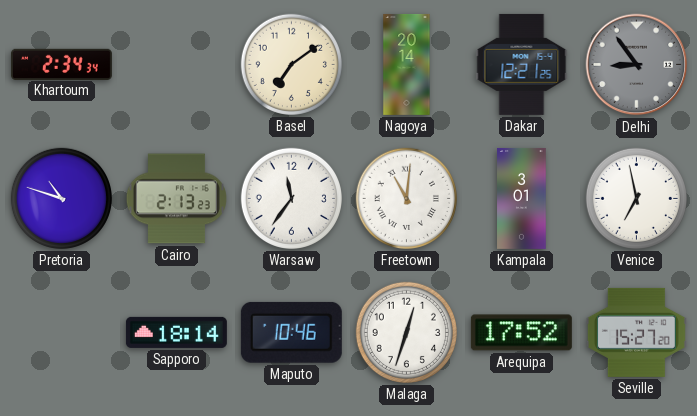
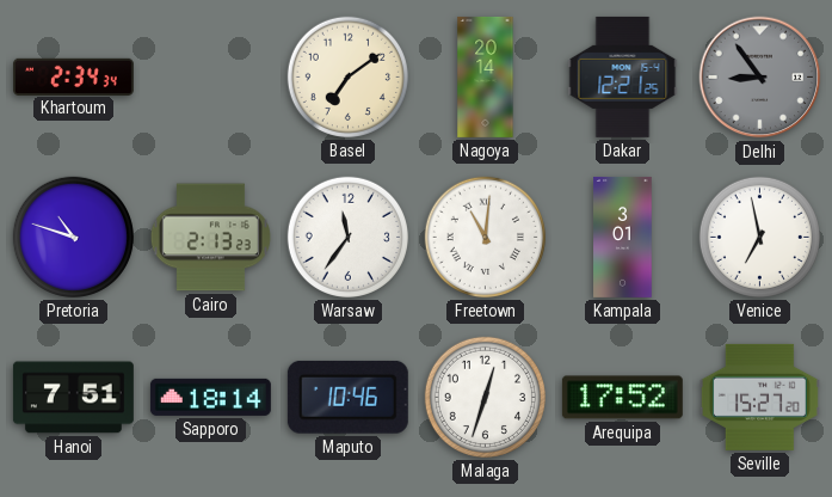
Hanoi: none -> 7:51
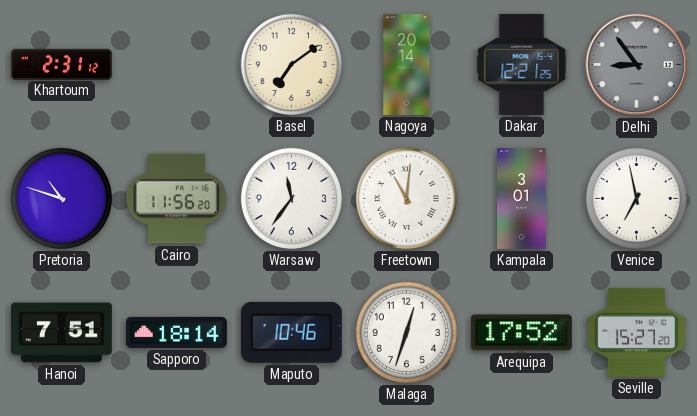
Khartoum: 2:34 -> 2:31
Cairo: 2:13 -> 11:56
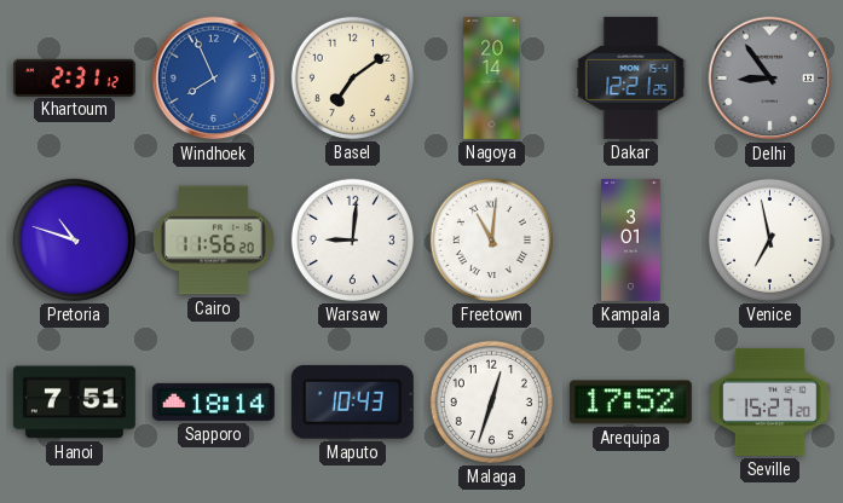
Windhoek: none -> 7:56
Warsaw: 11:36 -> 9:01
Maputo: 10:46 -> 10:43
